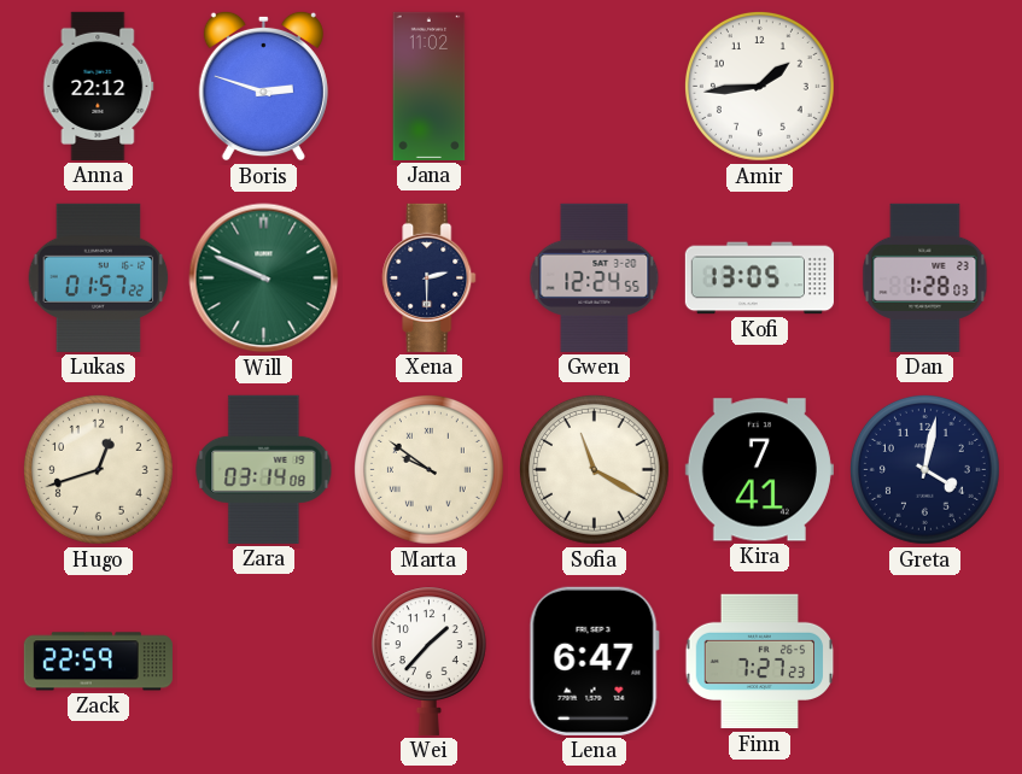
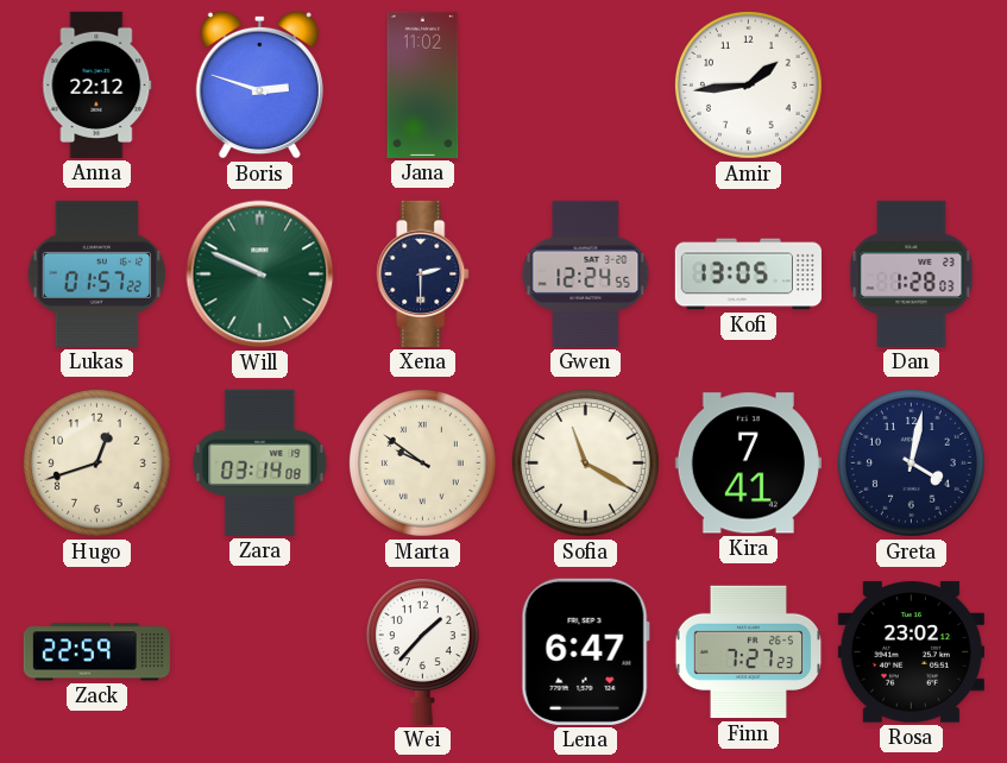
Rosa: none -> 23:02
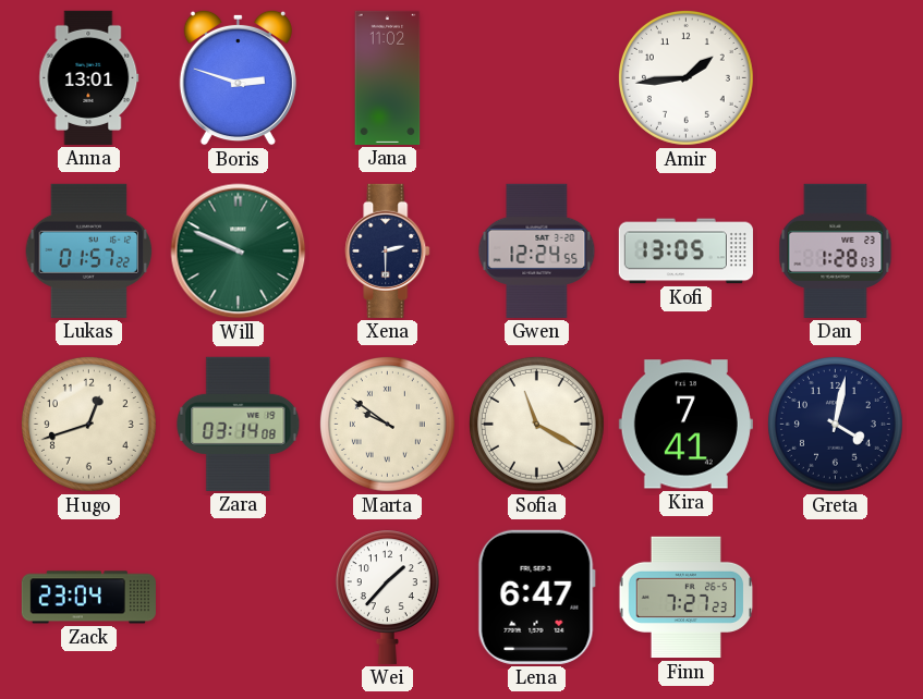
Anna: 22:12 -> 13:01
Zack: 22:59 -> 23:04
Rosa: 23:02 -> none
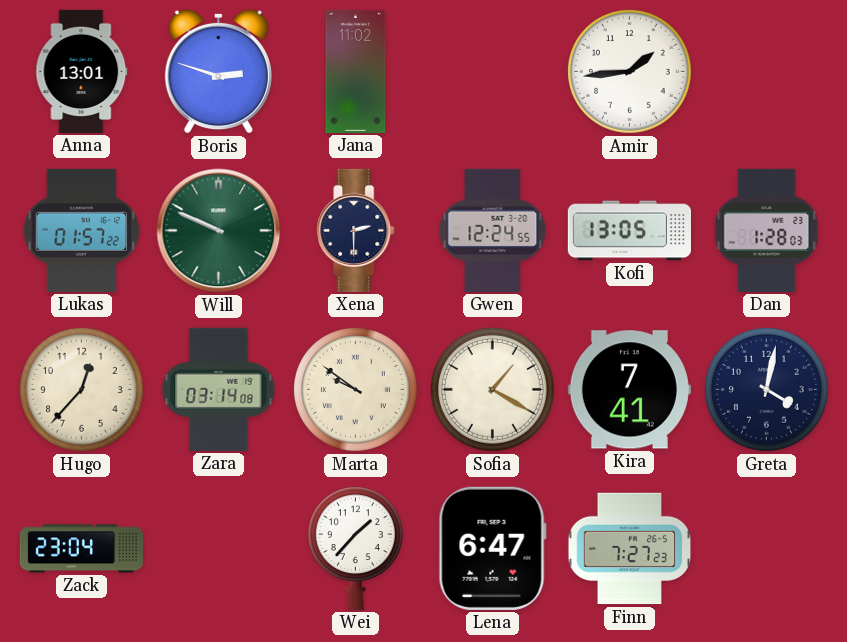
Hugo: 12:42 -> 12:37
Sofia: 11:20 -> 1:20
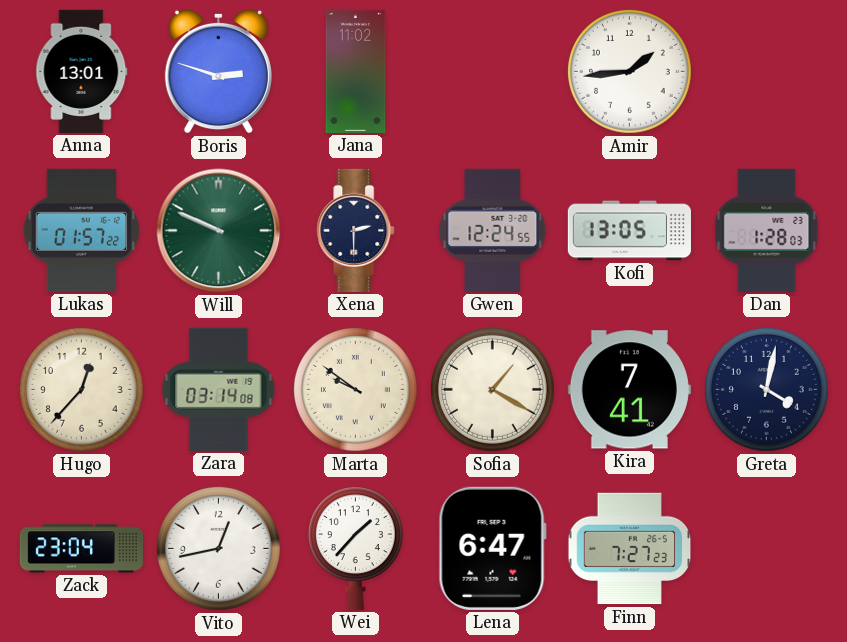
Vito: none -> 12:43
